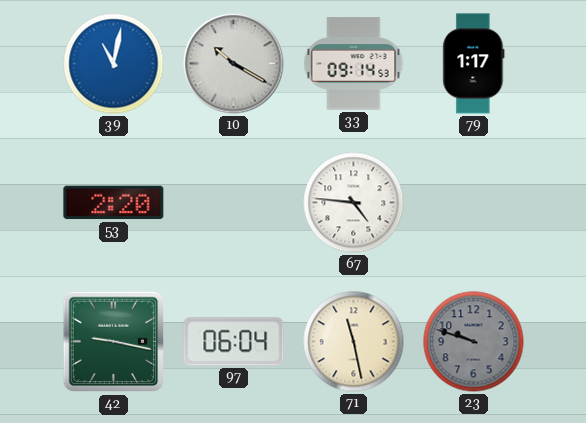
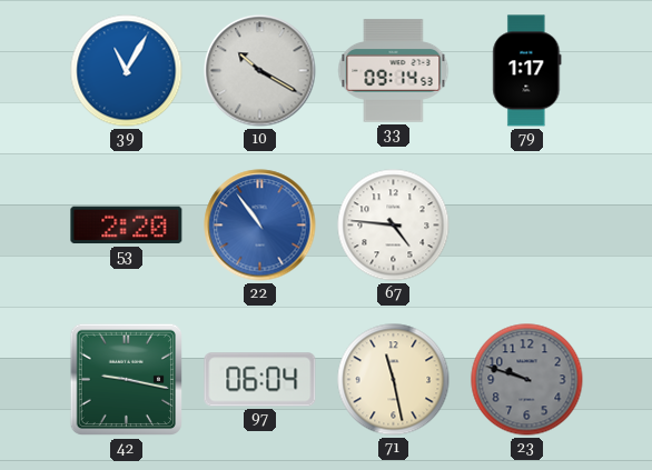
39: 11:02 -> 11:05
22: none -> 10:54
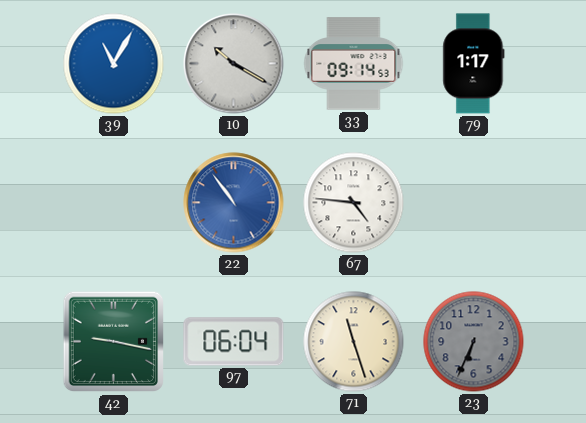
53: 2:20 -> none
71: 11:28 -> 11:27
23: 9:48 -> 6:34
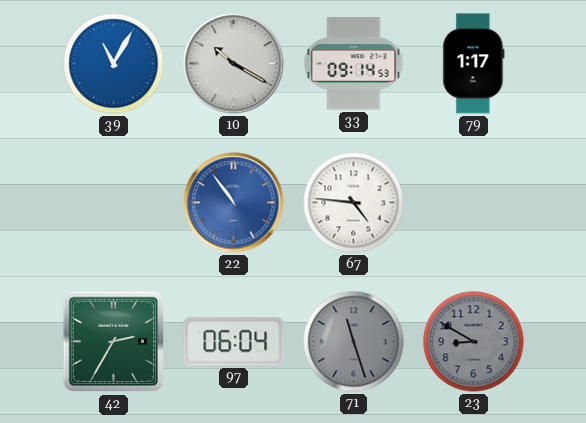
42: 9:17 -> 2:35
71 dial: cream -> grey
23: 6:34 -> 8:50
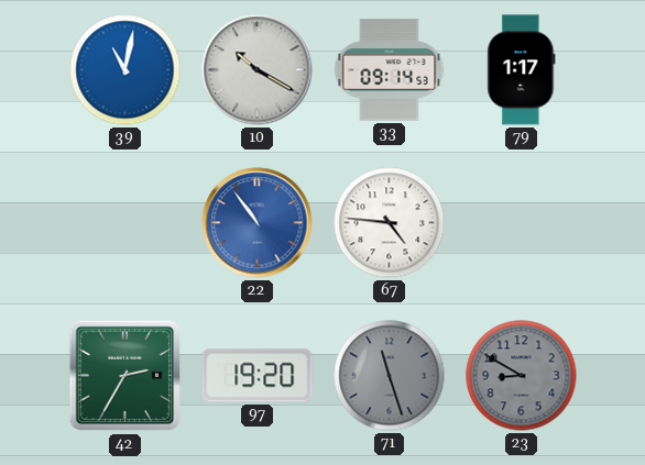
39: 11:05 -> 11:02
97: 06:04 -> 19:20
